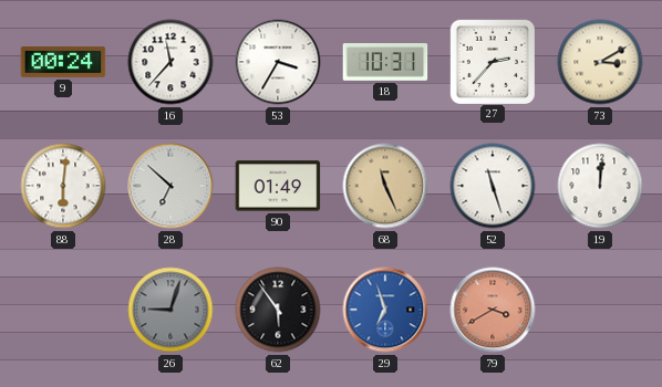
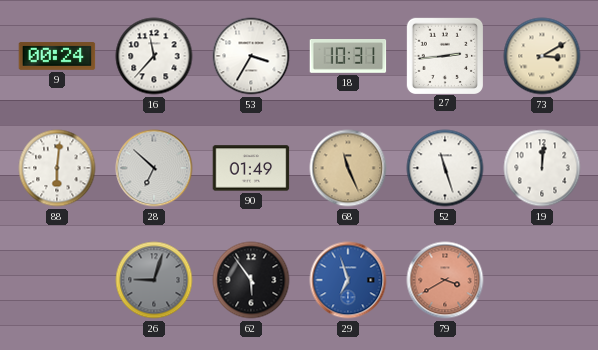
27: 2:37 -> 2:44
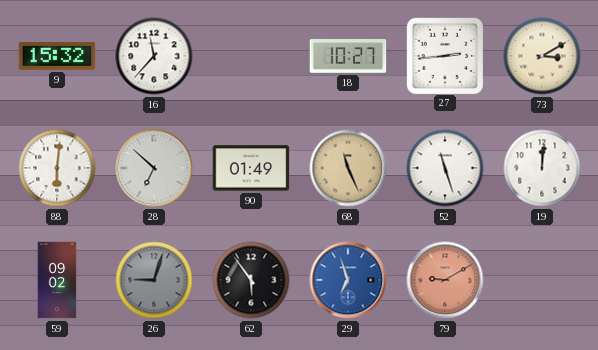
9: 00:24 -> 15:32
53: 3:35 -> none
18: 10:31 -> 10:27
59: none -> 09:02
79: 3:40 -> 9:10
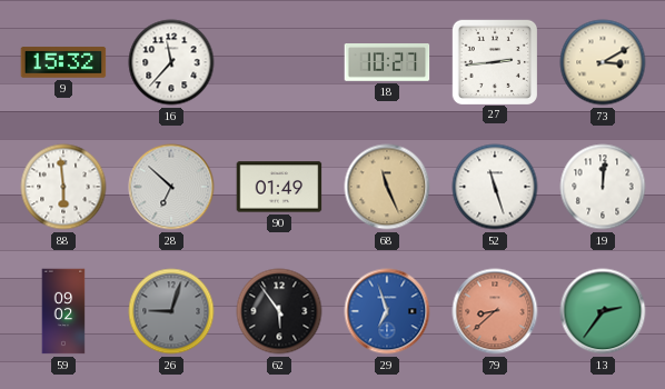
88: 6:01 -> 5:59
79: 9:10 -> 8:38
13: none -> 2:36
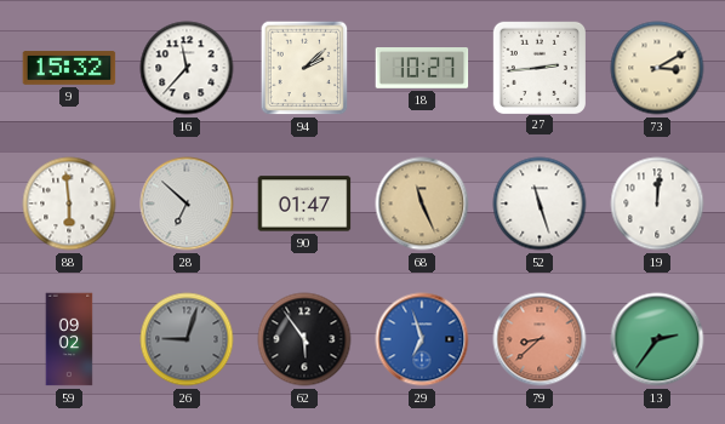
94: none -> 2:08
90: 01:49 -> 01:47
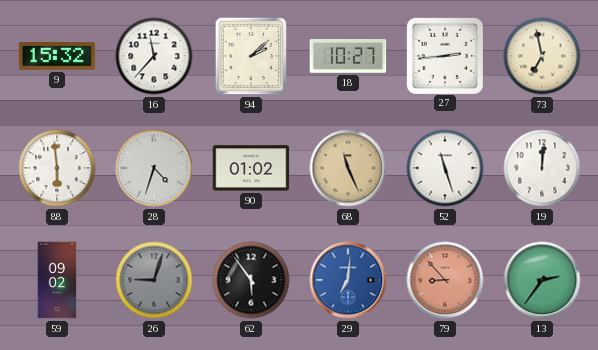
73: 3:10 -> 6:58
28: 6:52 -> 4:33
90: 01:47 -> 01:02
29: 6:57 -> 7:01
79: 8:38 -> 8:53
